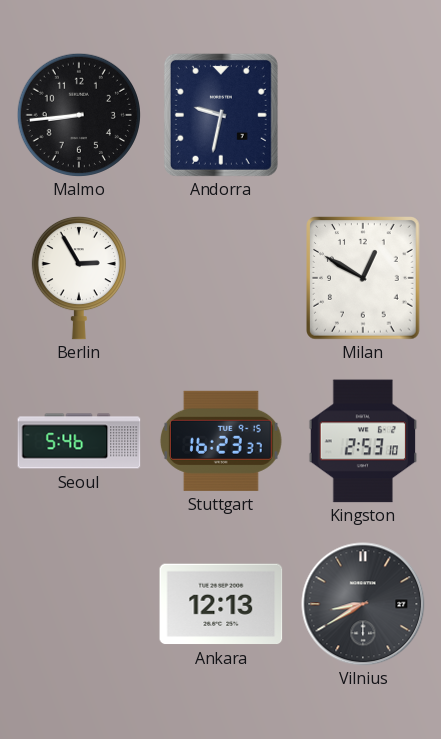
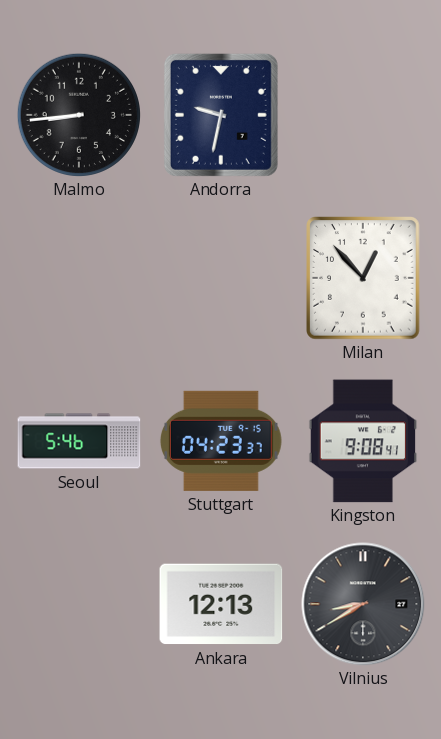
Berlin: 2:55 -> none
Milan: 12:50 -> 12:53
Stuttgart: 16:23 -> 04:23
Kingston: 2:53 -> 9:08
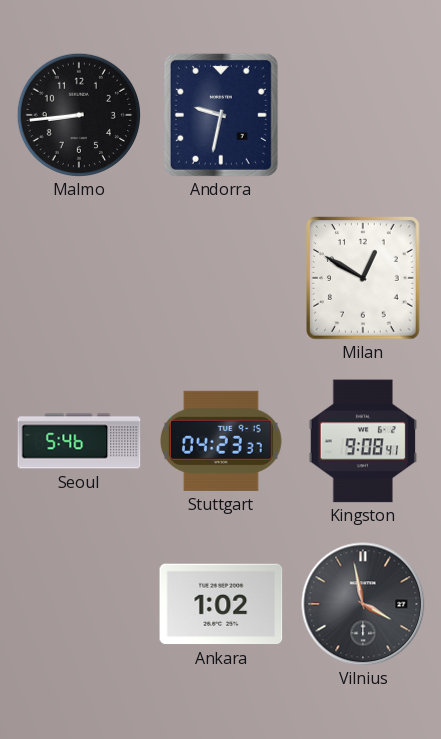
Milan: 12:53 -> 12:50
Ankara: 12:13 -> 1:02
Vilnius: 8:40 -> 3:58
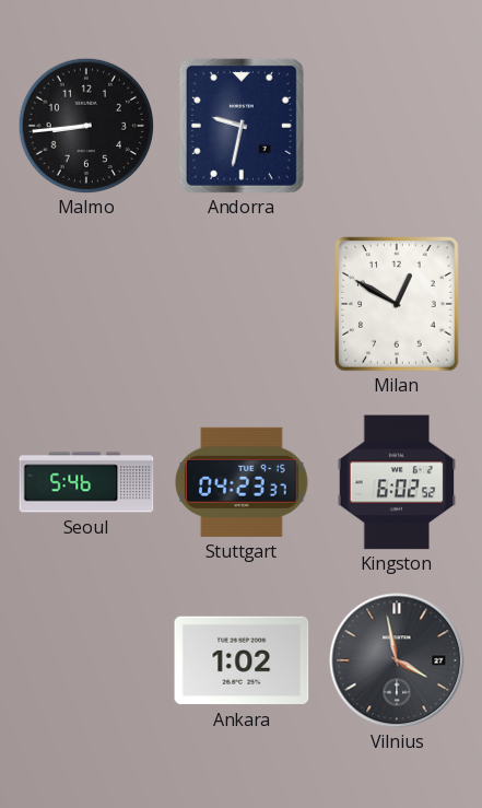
Kingston: 9:08 -> 6:02
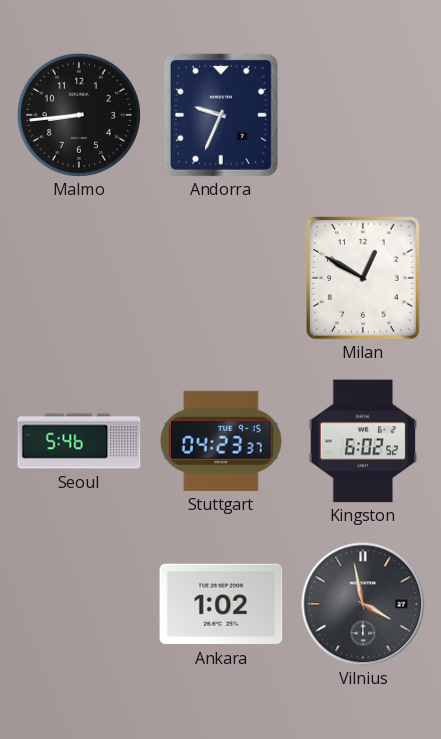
Andorra: 9:32 -> 9:34
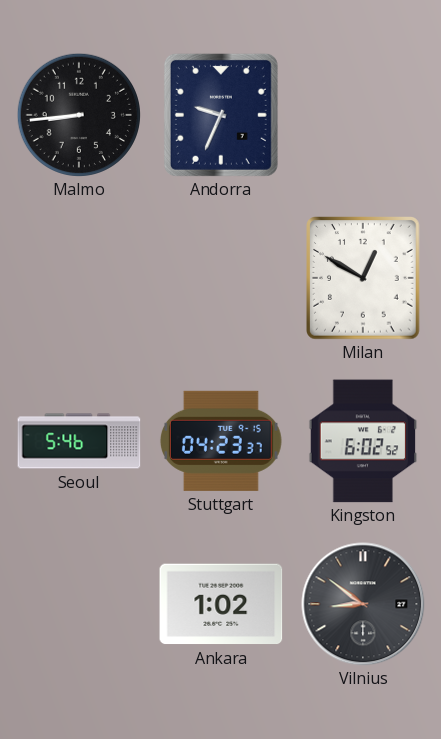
Vilnius: 3:58 -> 8:51
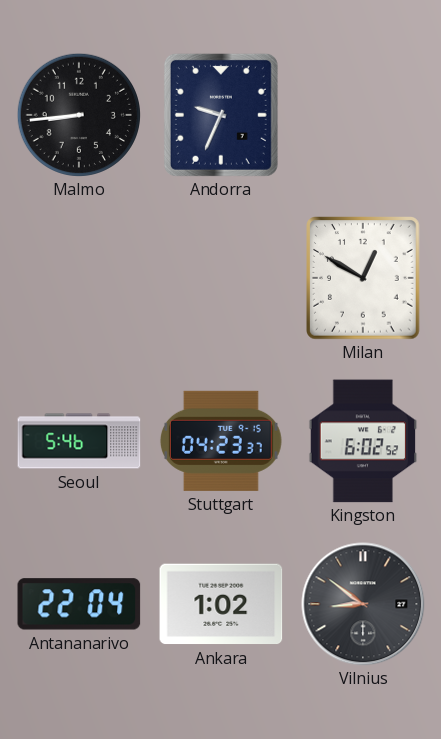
Antananarivo: none -> 22:04
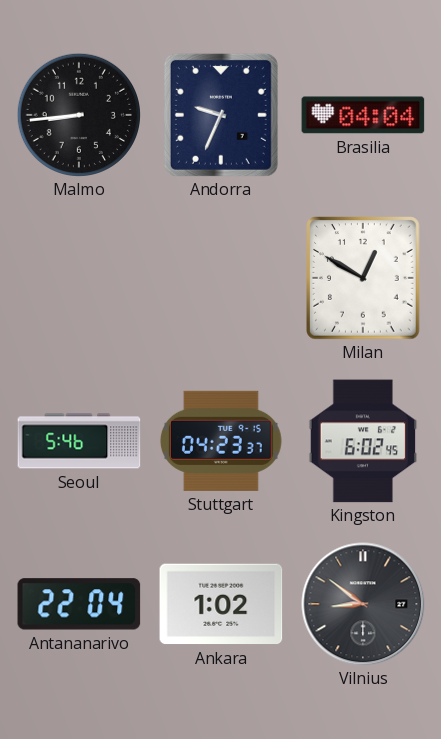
Brasilia: none -> 04:04
Kingston: 6:02:52 -> 6:02:45
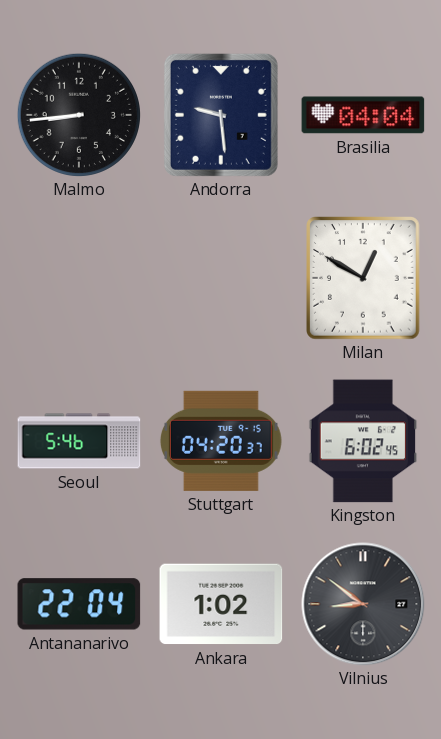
Andorra: 9:34 -> 9:29
Stuttgart: 04:23 -> 04:20
